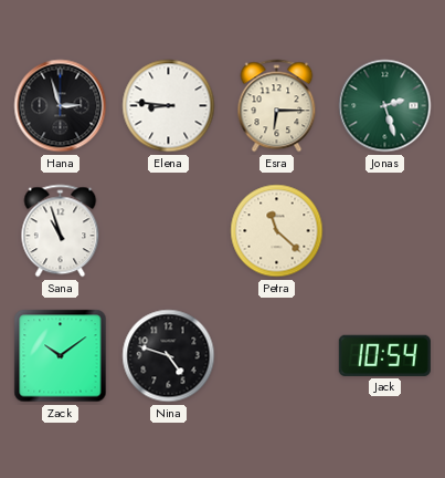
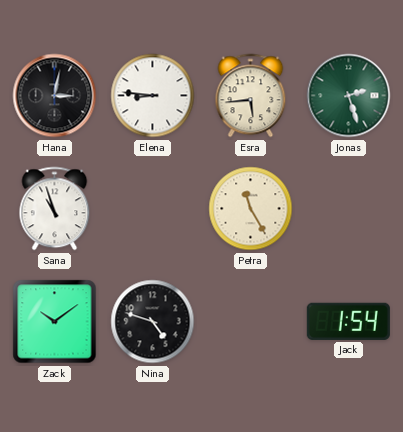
Hana: 2:57 -> 3:02
Esra: 6:15 -> 5:44
Petra: 11:22 -> 11:25
Jack: 10:54 -> 1:54
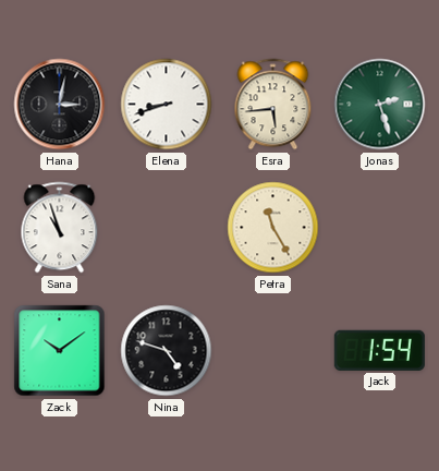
Elena: 8:46 -> 8:42
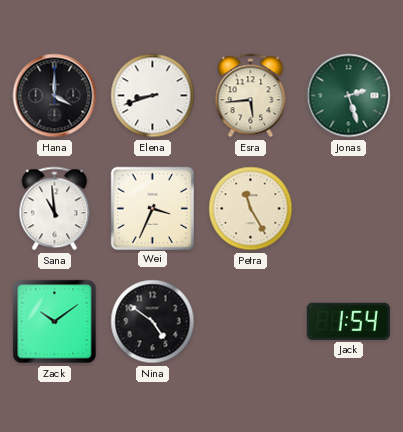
Hana: 3:02 -> 4:00
Sana: 10:57 -> 10:59
Wei: none -> 3:34
Nina: 4:48 -> 4:51
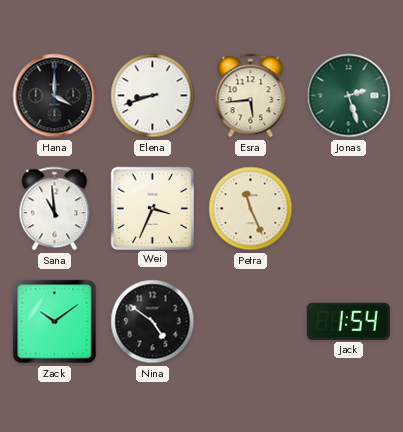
Petra: 11:25 -> 11:26
